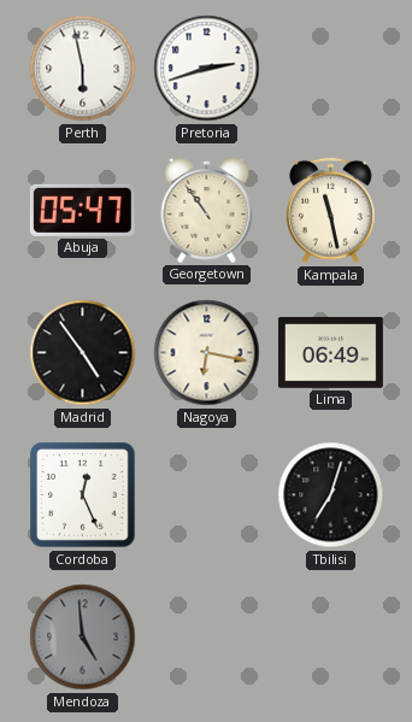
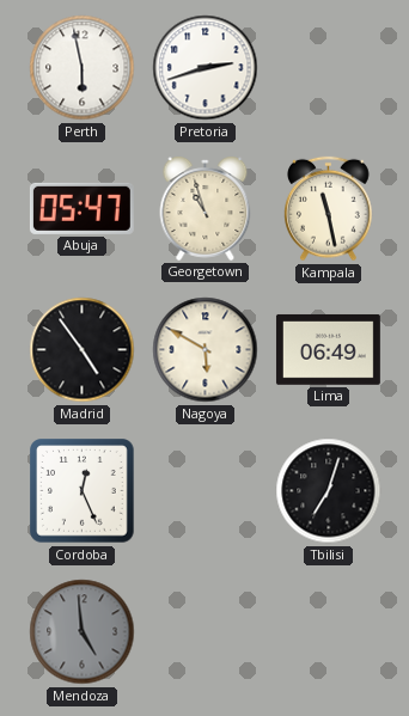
Georgetown: 10:54 -> 10:57
Nagoya: 6:17 -> 5:50
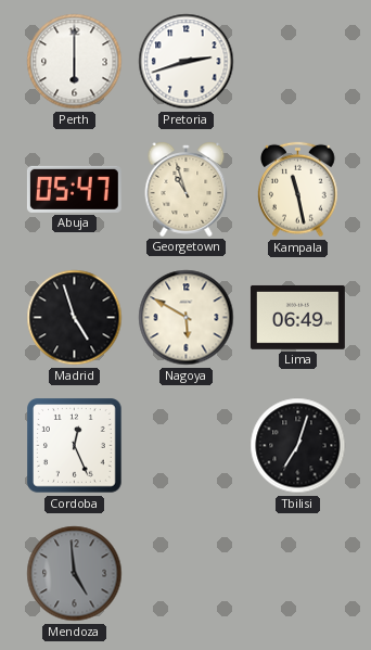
Perth: 5:58 -> 6:00
Madrid: 4:54 -> 4:57
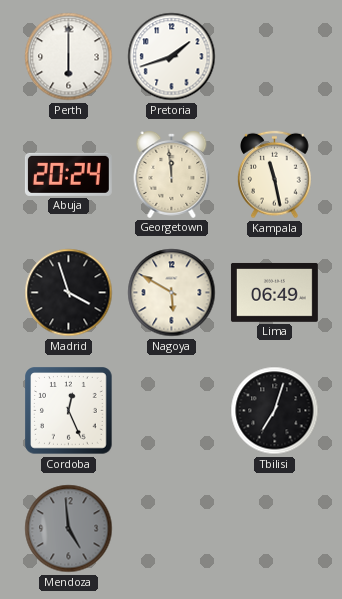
Pretoria: 2:42 -> 1:42
Abuja: 05:47 -> 20:24
Georgetown: 10:57 -> 11:59
Madrid: 4:57 -> 3:57
